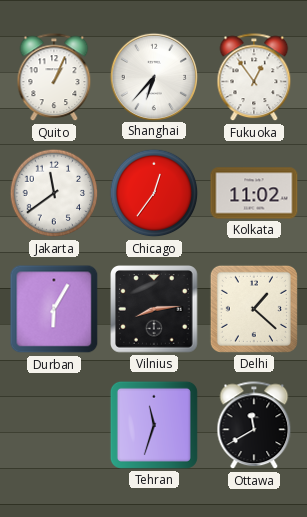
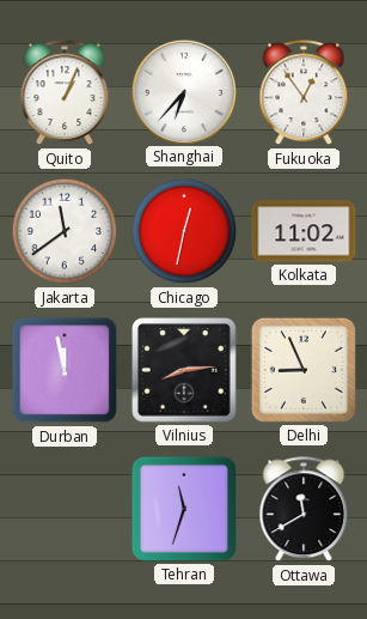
Chicago: 12:36 -> 12:32
Durban: 6:05 -> 11:58
Delhi: 1:22 -> 8:56
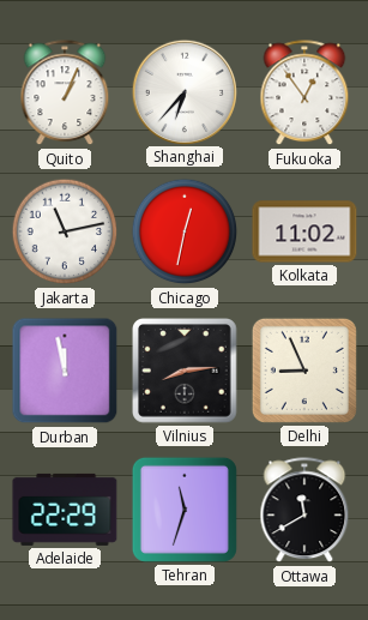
Jakarta: 11:39 -> 11:13
Adelaide: none -> 22:29
